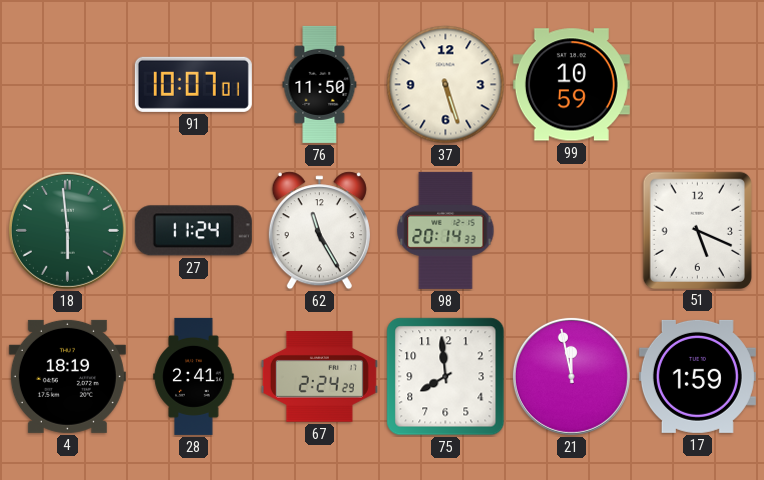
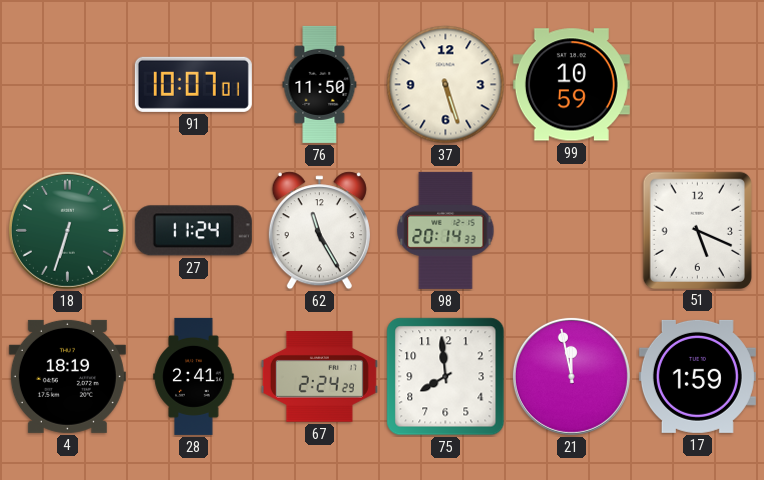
18: 5:59 -> 6:33
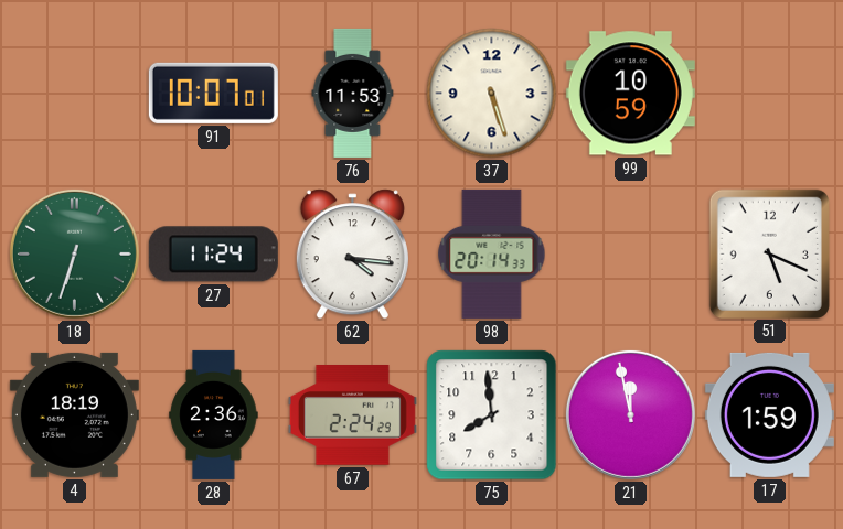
76: 11:50 -> 11:53
62: 11:25 -> 4:16
28: 2:41 -> 2:36
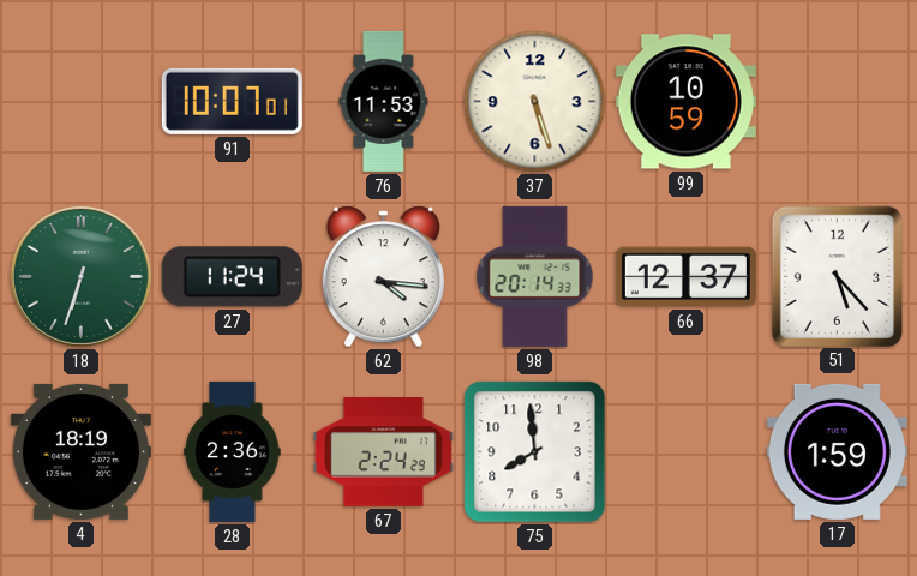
66: none -> 12:37
51: 5:19 -> 5:23
21: 11:58 -> none
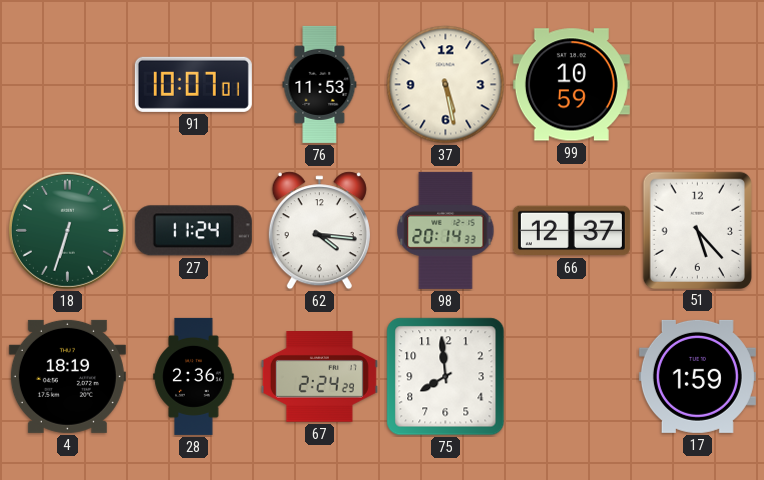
37: 5:27 -> 5:28
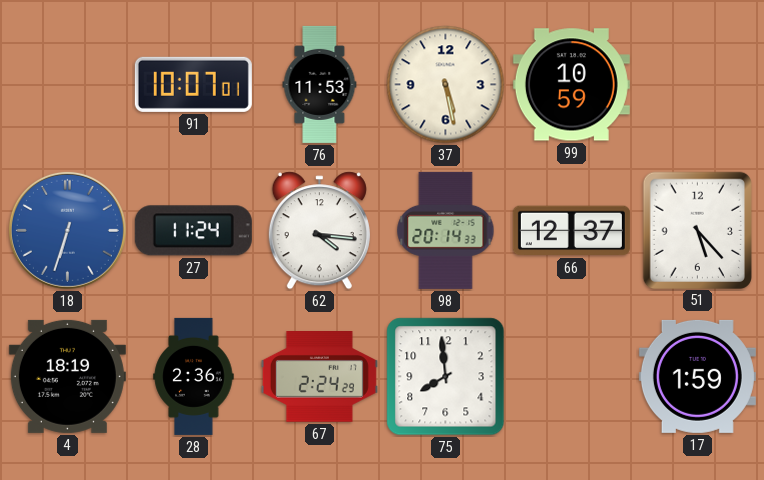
18 dial: green -> blue
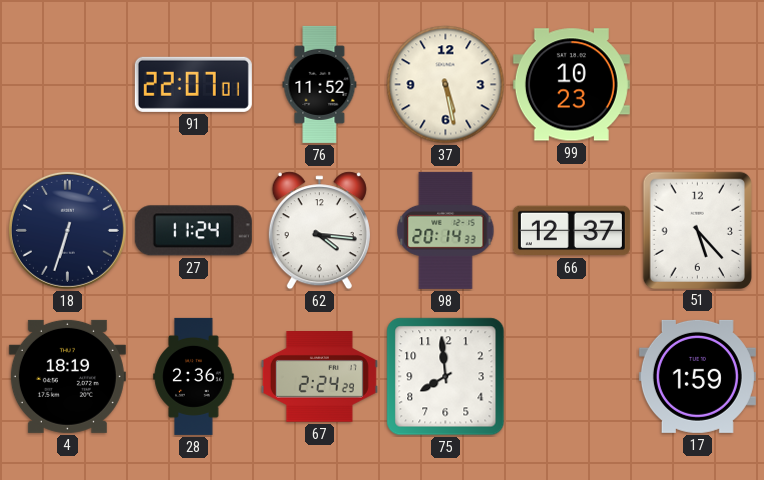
91: 10:07 -> 22:07
76: 11:53 -> 11:52
99: 10:59 -> 10:23
18 dial: blue -> navy
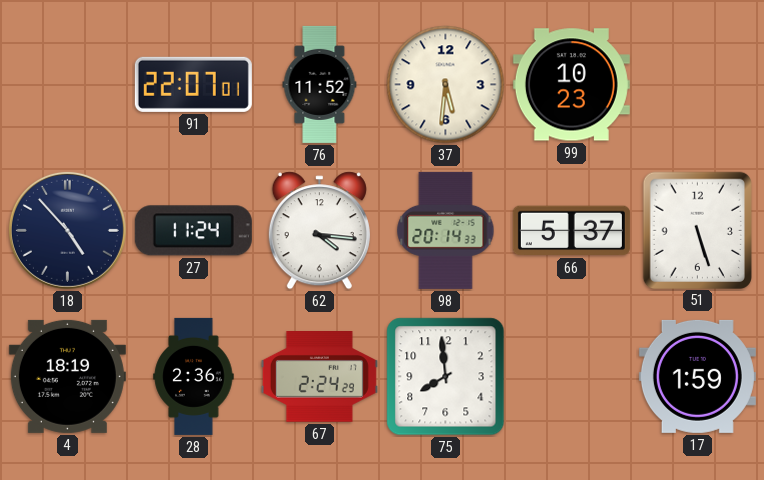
37: 5:28 -> 5:31
18: 6:33 -> 4:53
66: 12:37 -> 5:37
51: 5:23 -> 5:27
